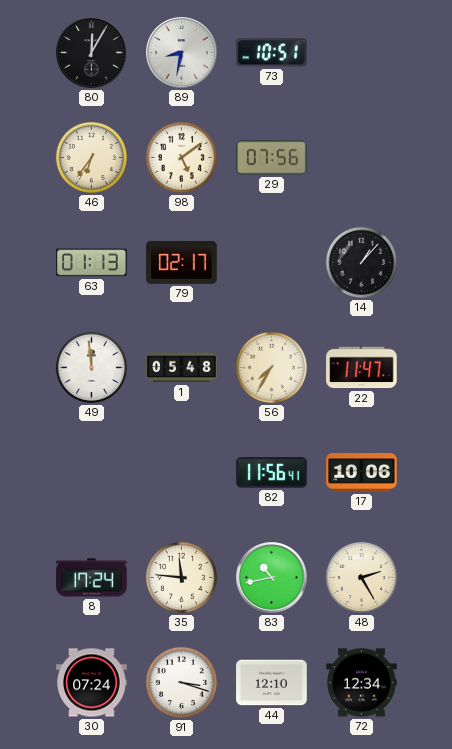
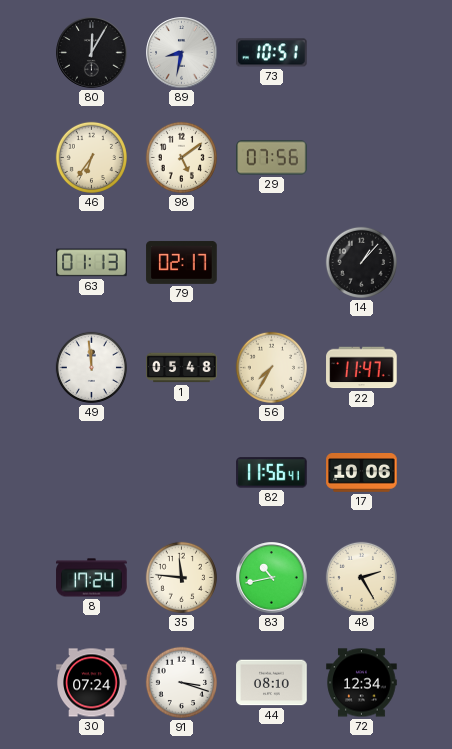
44: 12:10 -> 08:10
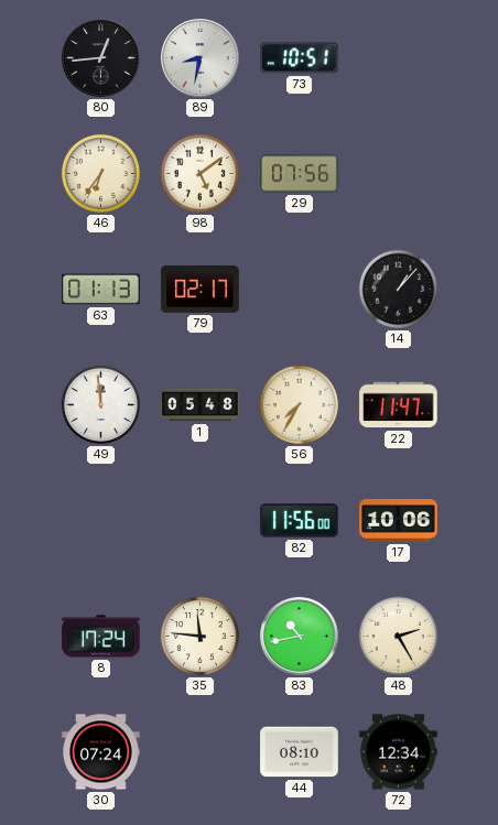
80: 12:05 -> 12:44
82: 11:56:41 -> 11:56:00
91: 3:18 -> none
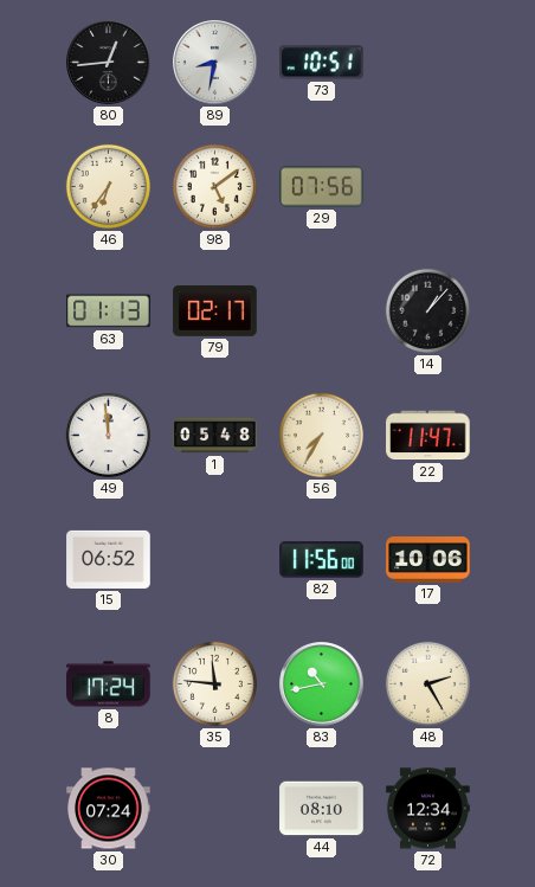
15: none -> 06:52
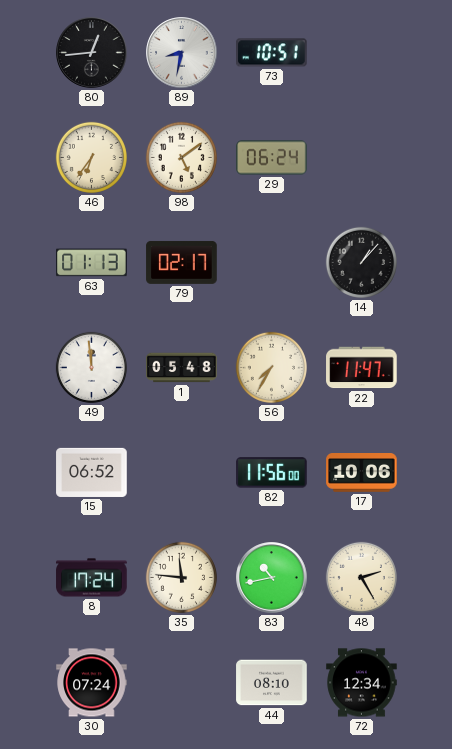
29: 07:56 -> 06:24
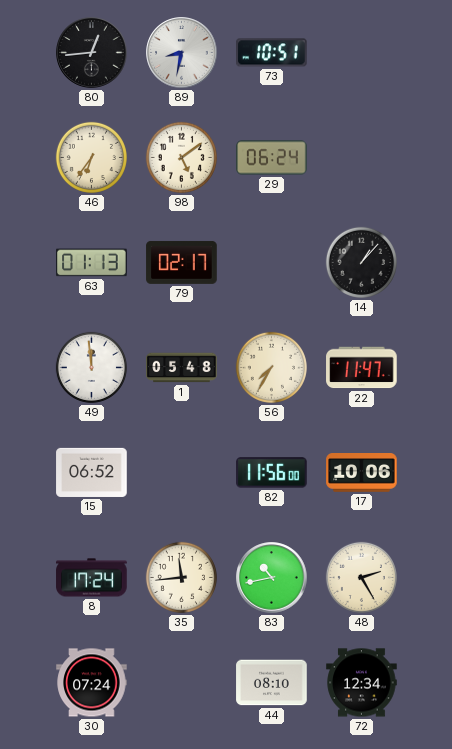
35: 11:46 -> 11:44
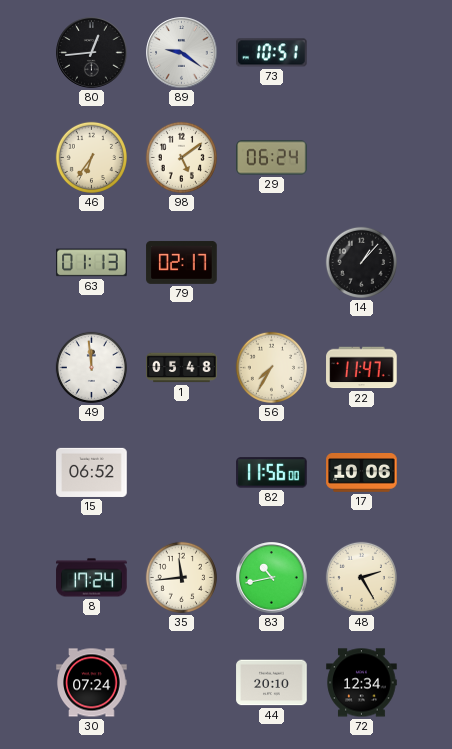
89: 8:32 -> 9:21
44: 08:10 -> 20:10
